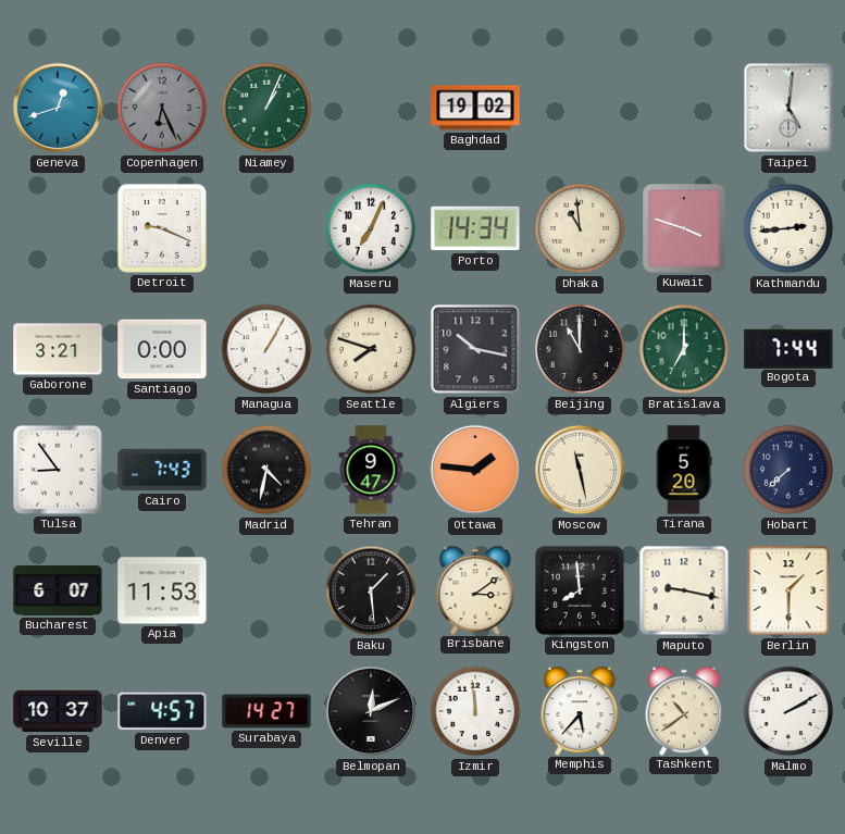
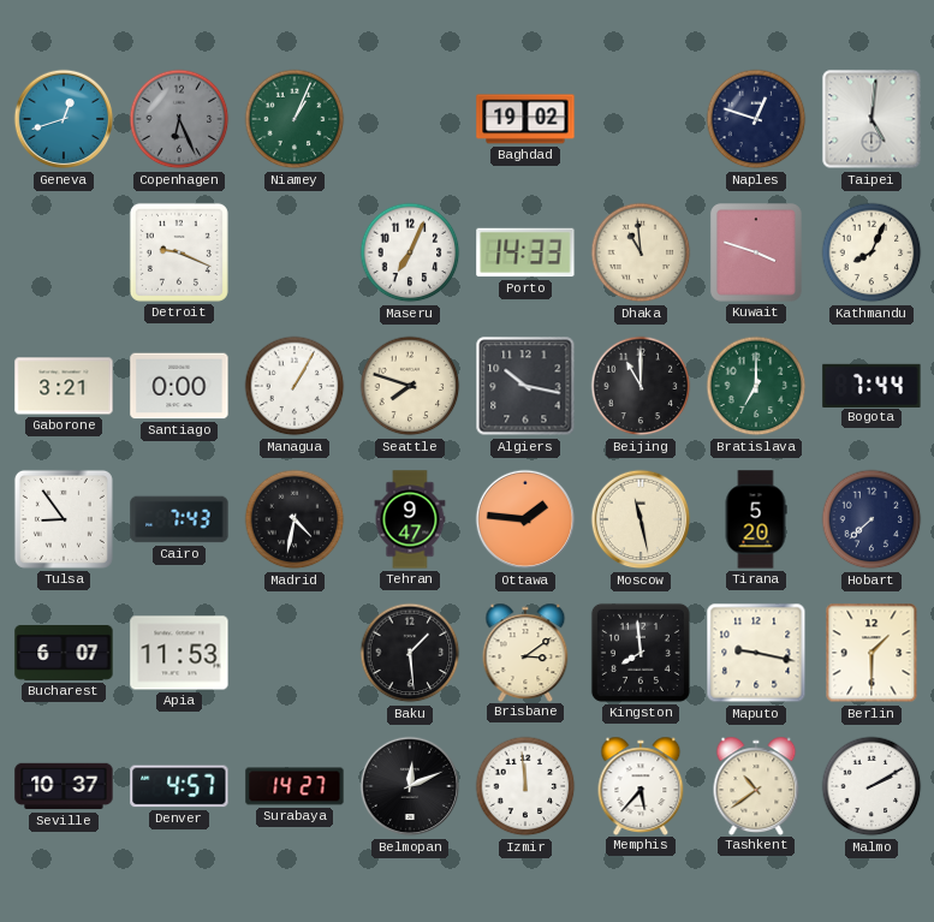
Naples: none -> 12:48
Porto: 14:34 -> 14:33
Kathmandu: 2:44 -> 8:04
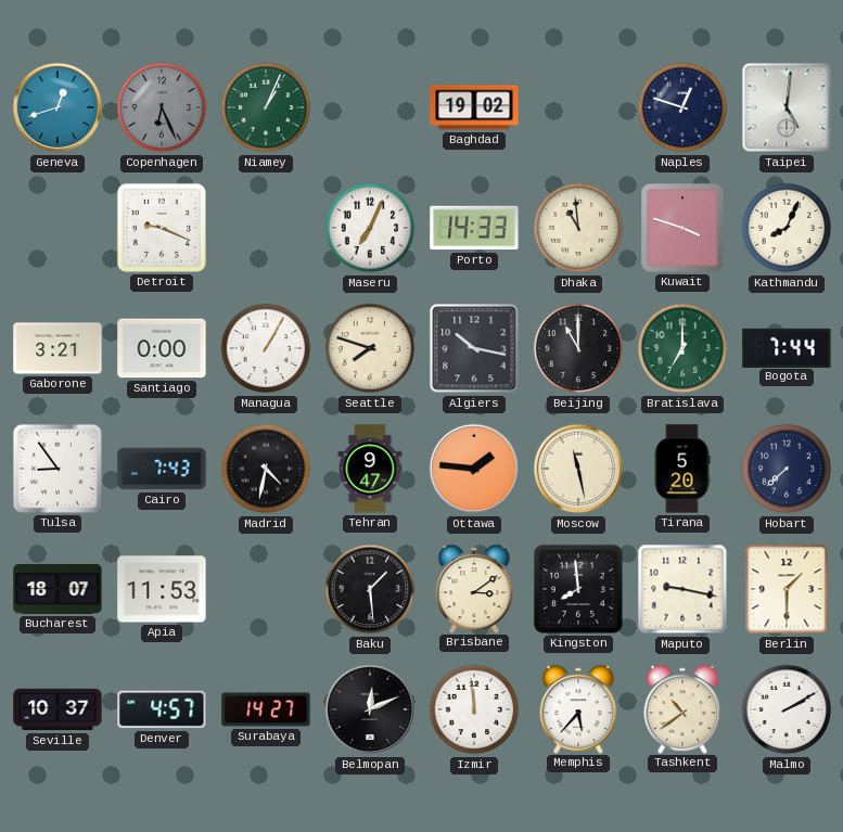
Bucharest: 6:07 -> 18:07
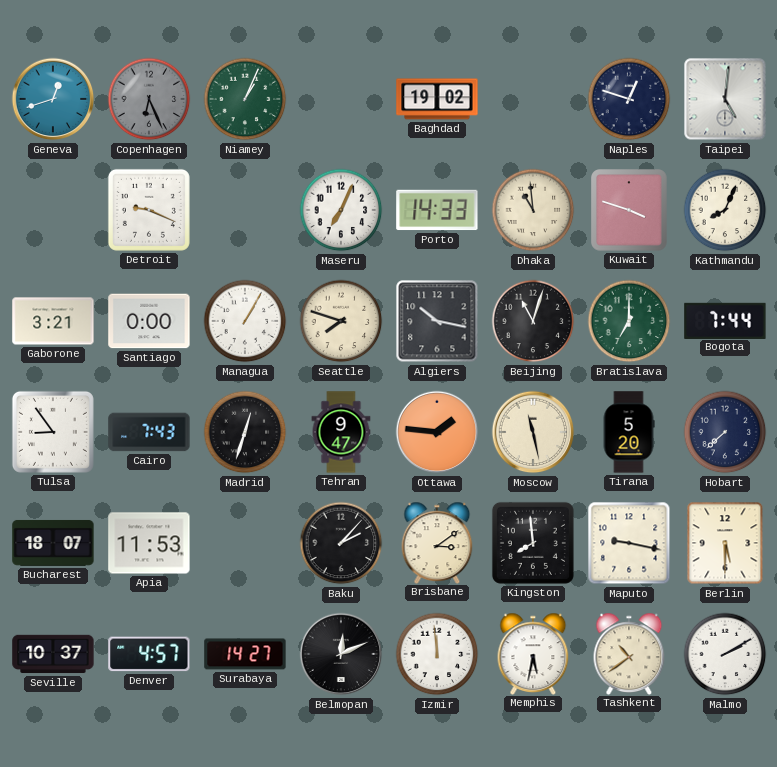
Beijing: 11:00 -> 11:03
Madrid: 4:32 -> 12:33
Baku: 1:29 -> 2:07
Berlin: 1:30 -> 5:30
Memphis: 5:37 -> 5:32
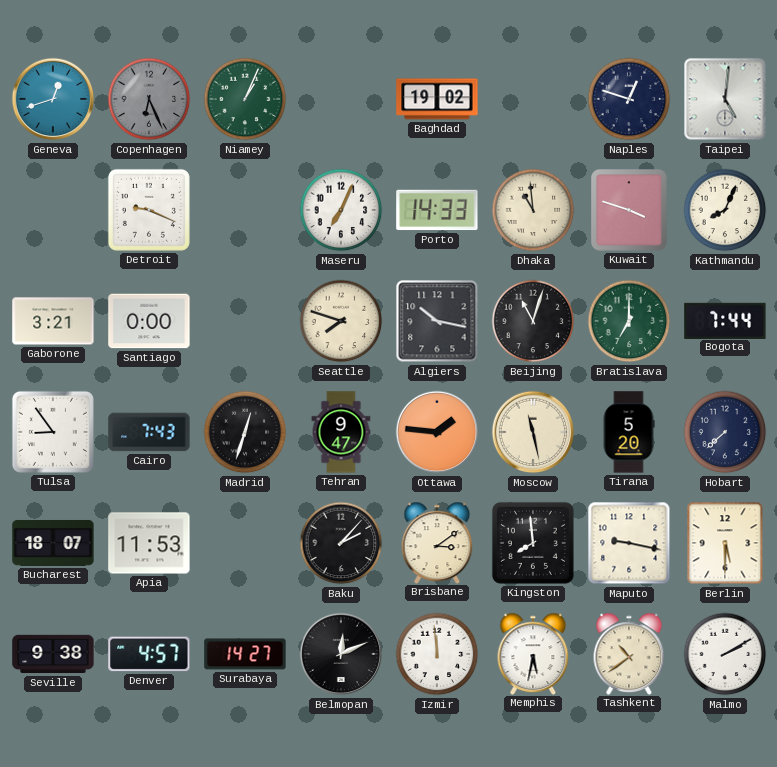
Managua: 1:05 -> none
Seville: 10:37 -> 9:38
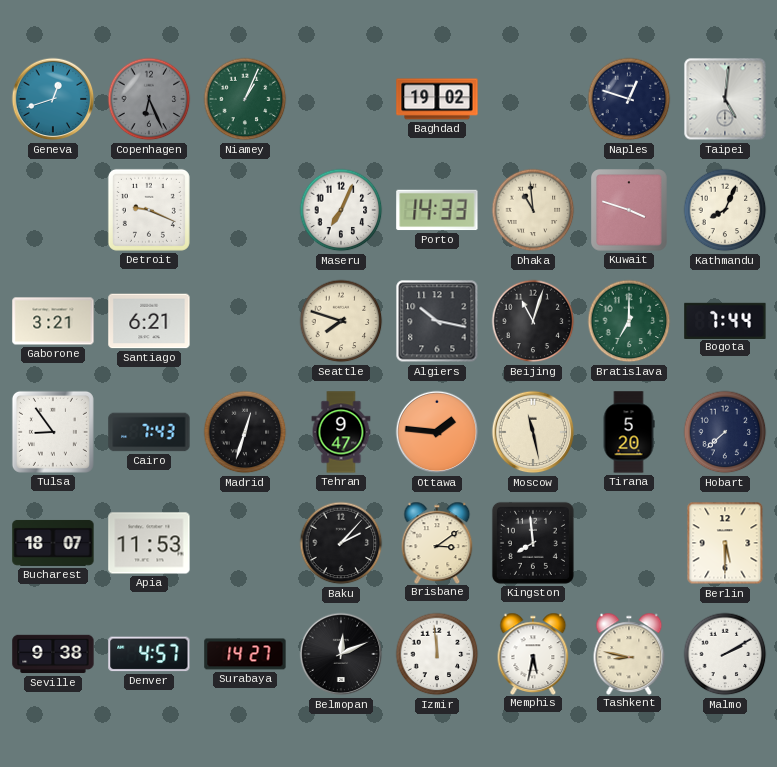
Santiago: 0:00 -> 6:21
Maputo: 9:17 -> none
Tashkent: 10:39 -> 8:47
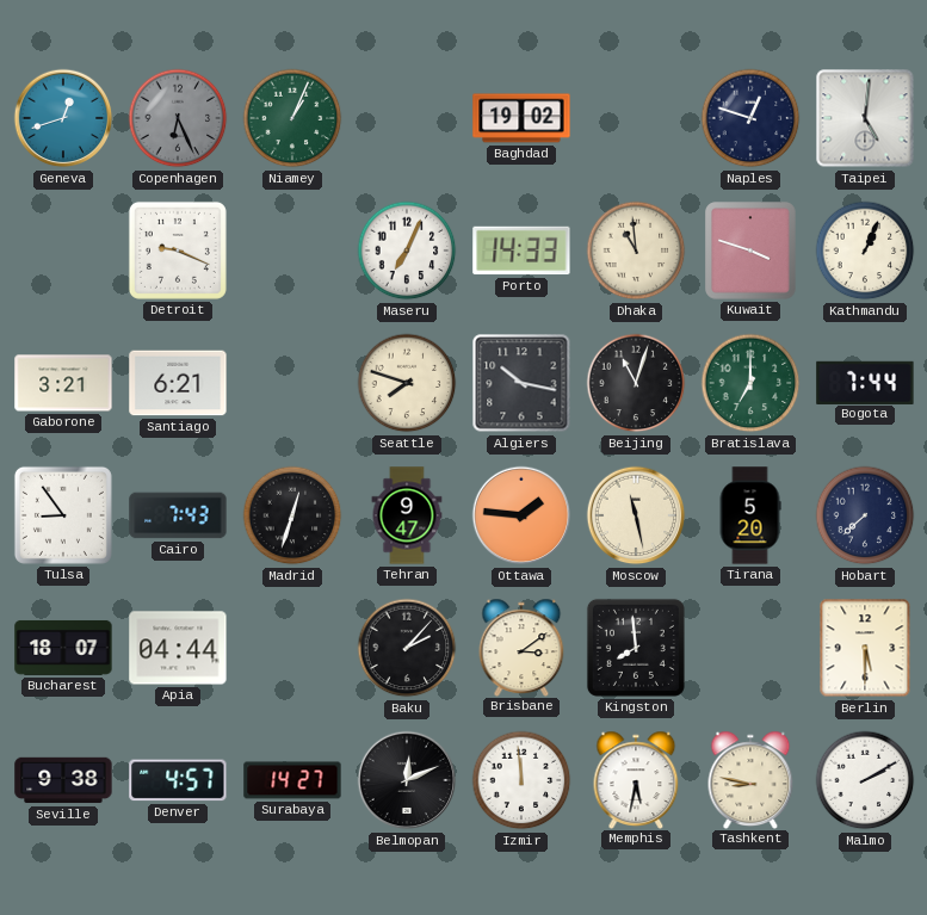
Kathmandu: 8:04 -> 1:04
Apia: 11:53 -> 04:44
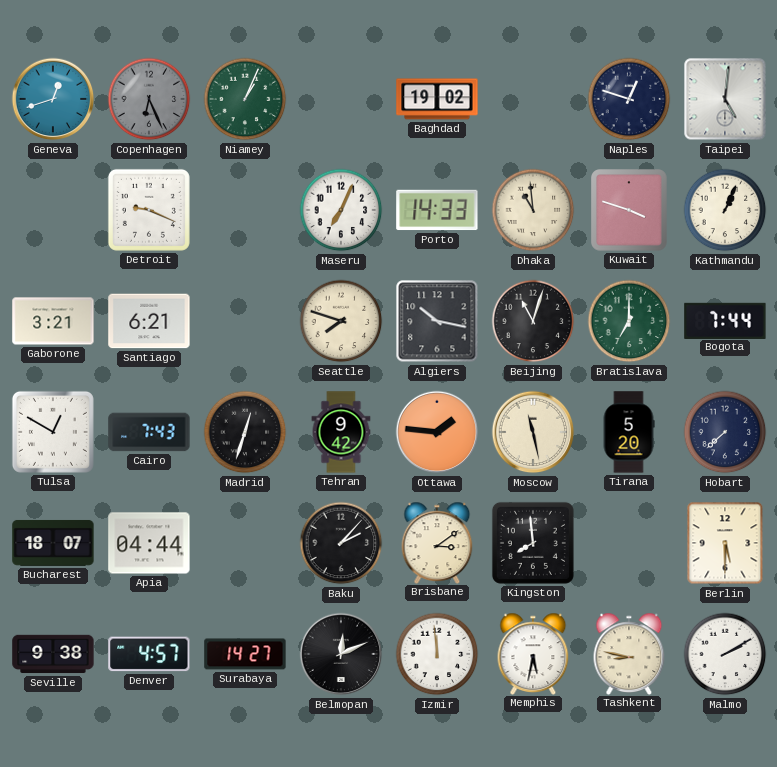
Tulsa: 8:54 -> 12:50
Tehran: 9:47 -> 9:42
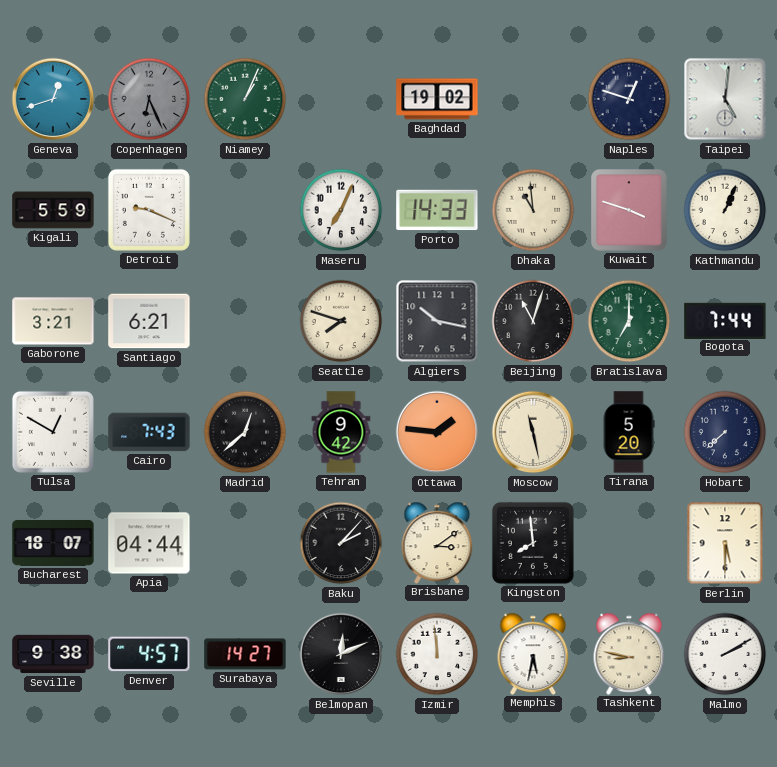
Kigali: none -> 5:59
Madrid: 12:33 -> 12:38
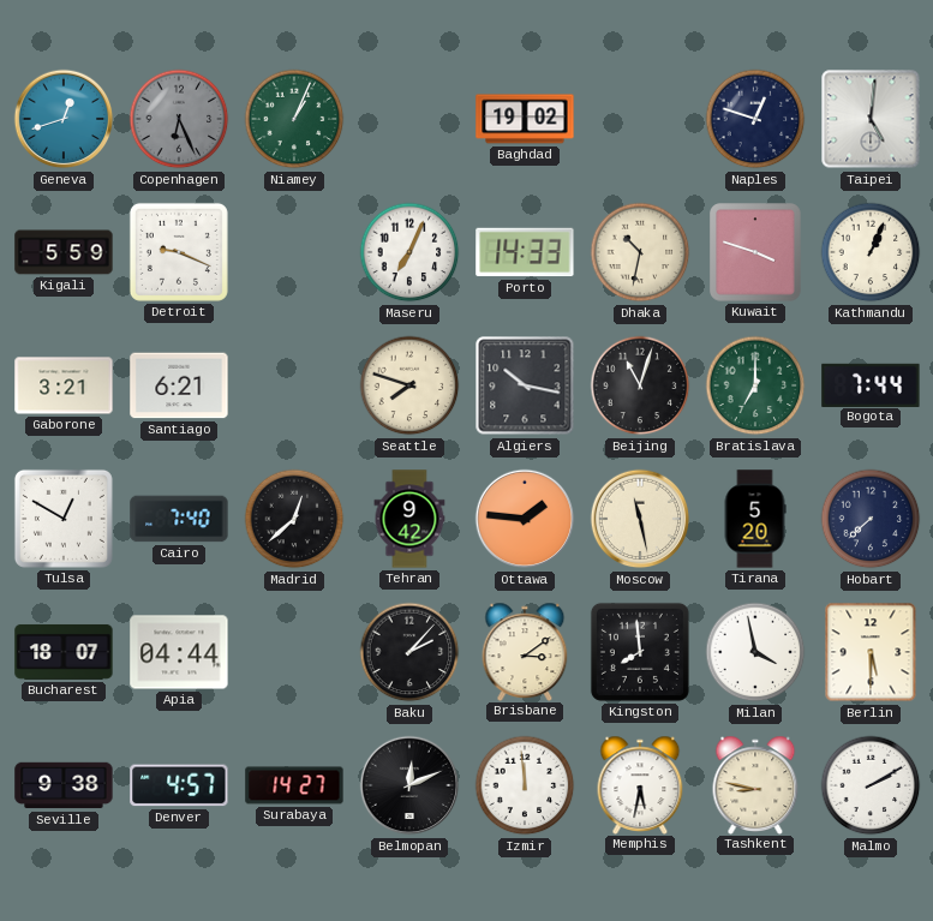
Dhaka: 10:59 -> 10:32
Cairo: 7:43 -> 7:40
Milan: none -> 3:58
